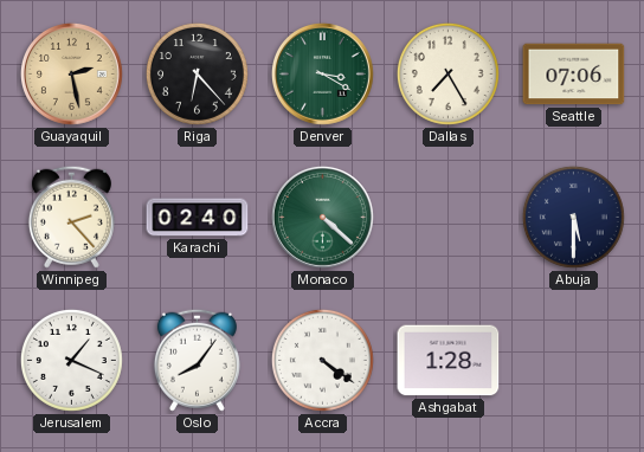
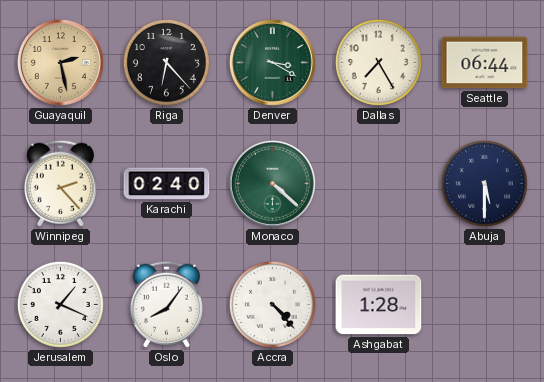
Seattle: 07:06 -> 06:44
Accra: 4:21 -> 4:23
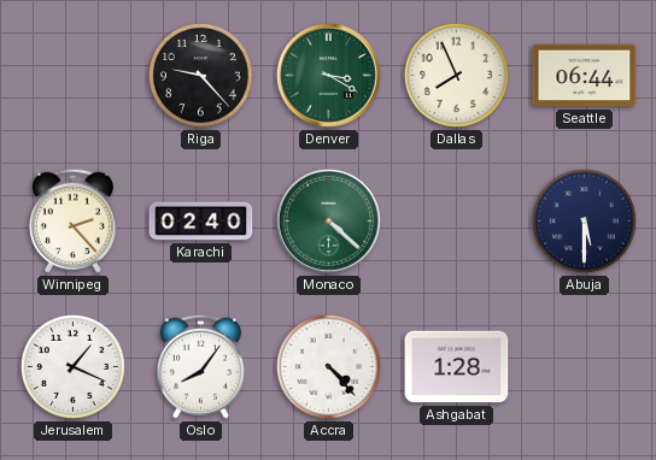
Guayaquil: 2:28 -> none
Riga: 6:23 -> 9:23
Dallas: 7:25 -> 7:56
